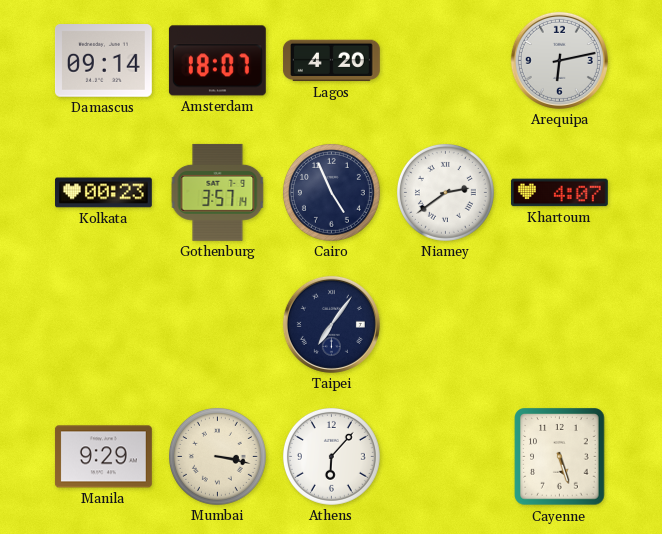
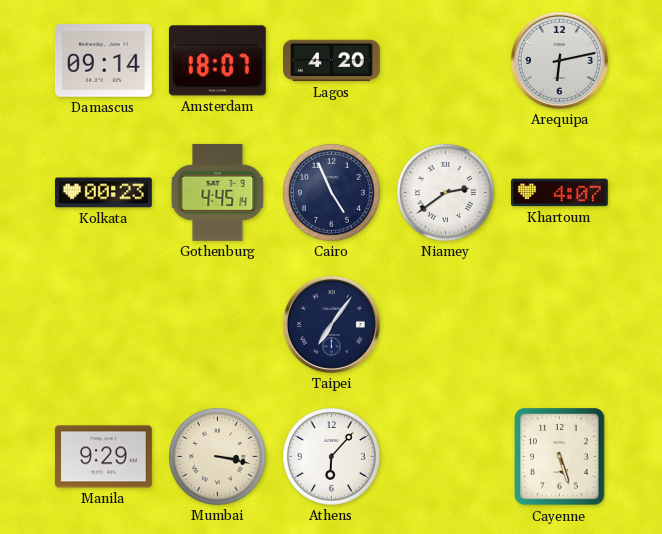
Gothenburg: 3:57 -> 4:45
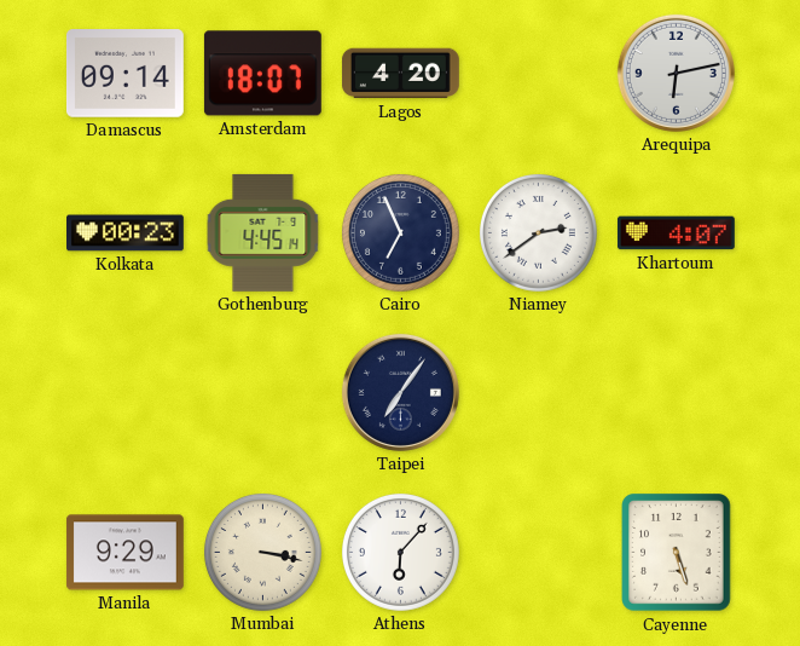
Cairo: 4:56 -> 6:56
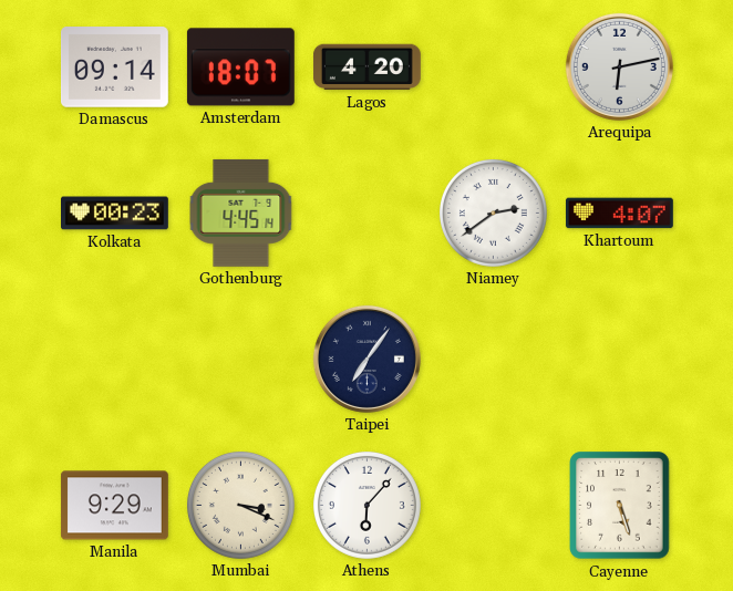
Cairo: 6:56 -> none
Mumbai: 3:17 -> 3:19
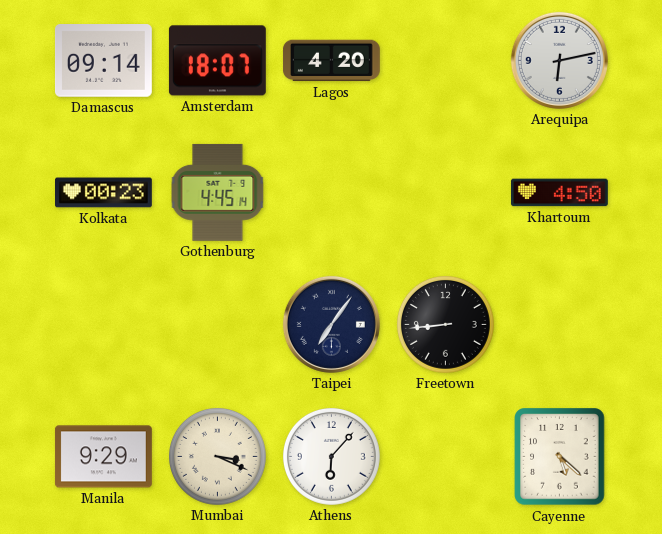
Niamey: 2:39 -> none
Khartoum: 4:07 -> 4:50
Freetown: none -> 8:44
Cayenne: 5:27 -> 5:22
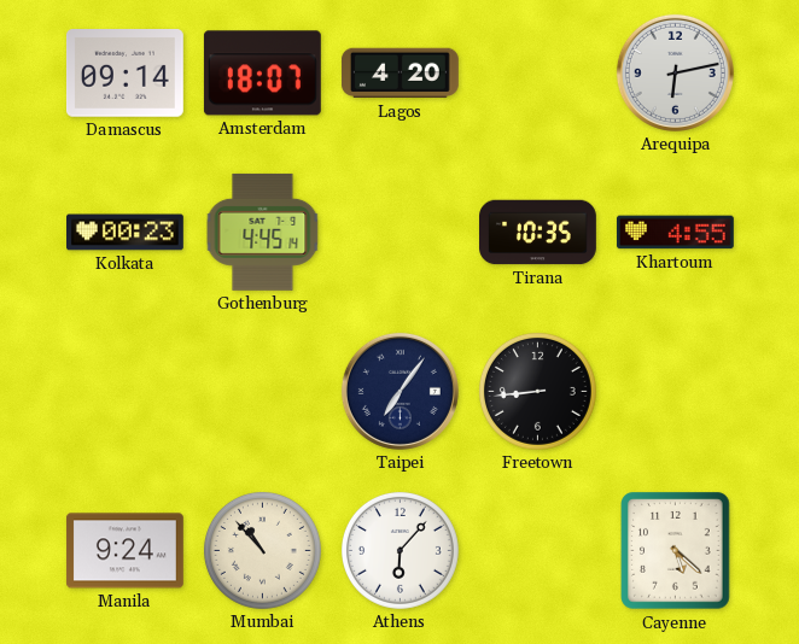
Tirana: none -> 10:35
Khartoum: 4:50 -> 4:55
Manila: 9:29 -> 9:24
Mumbai: 3:19 -> 10:53
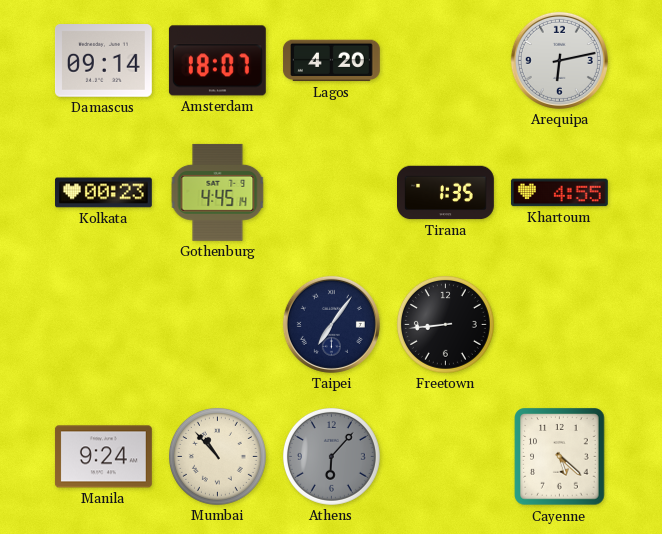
Tirana: 10:35 -> 1:35
Athens dial: white -> grey
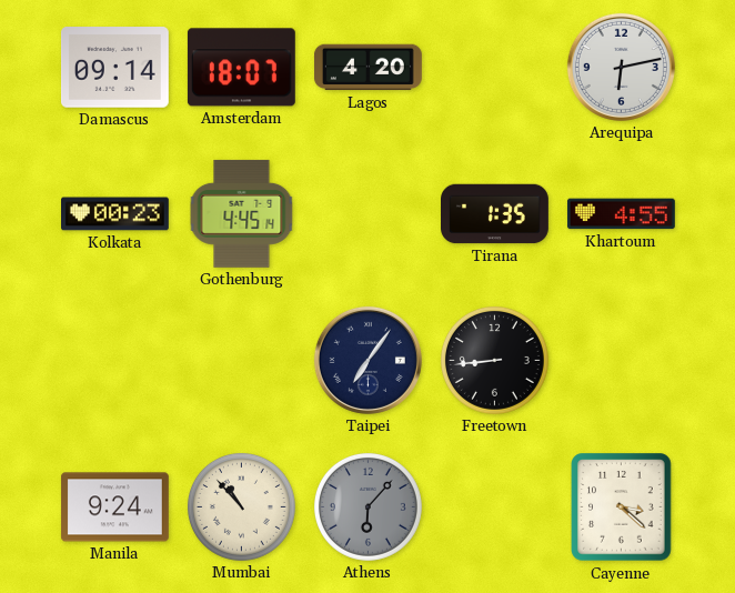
Cayenne: 5:22 -> 3:22
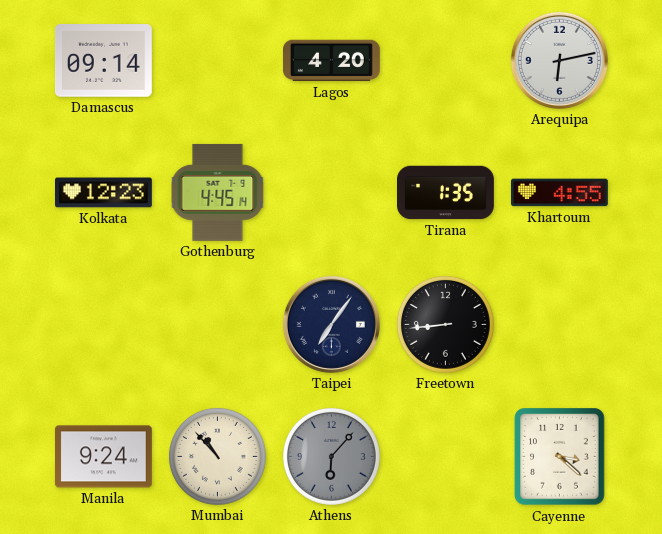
Amsterdam: 18:07 -> none
Kolkata: 00:23 -> 12:23
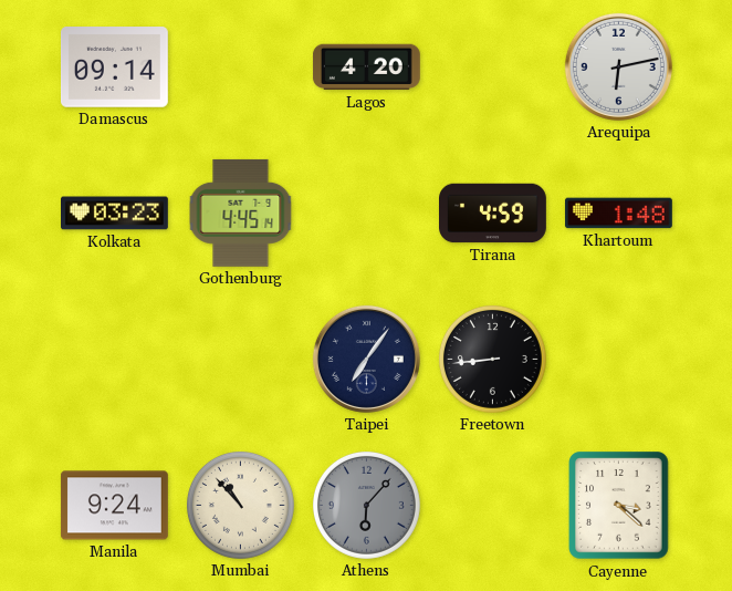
Kolkata: 12:23 -> 03:23
Tirana: 1:35 -> 4:59
Khartoum: 4:55 -> 1:48
